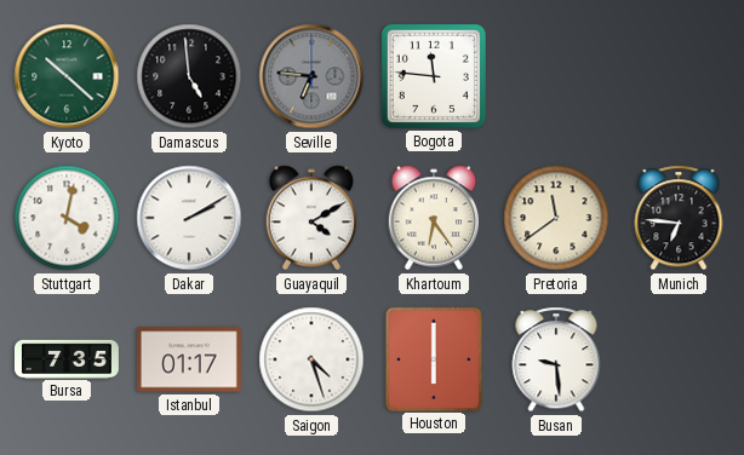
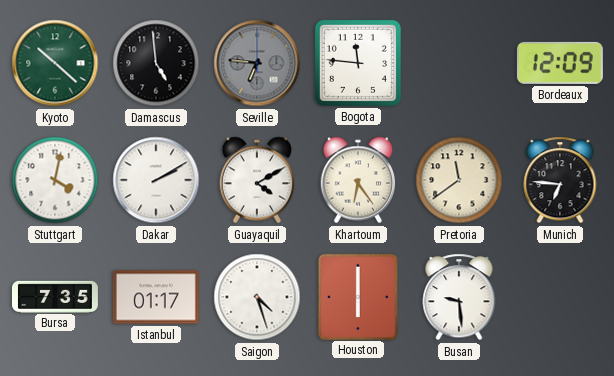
Bordeaux: none -> 12:09
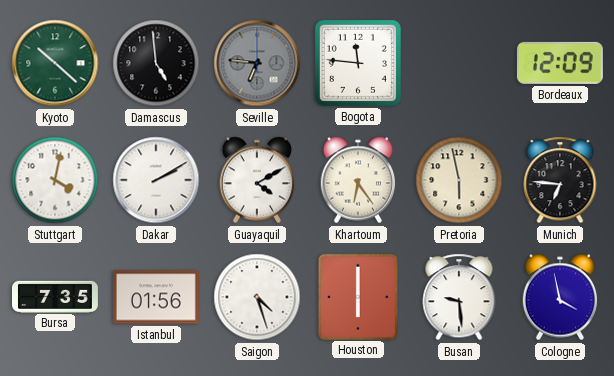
Pretoria: 11:39 -> 5:58
Istanbul: 01:17 -> 01:56
Cologne: none -> 3:58
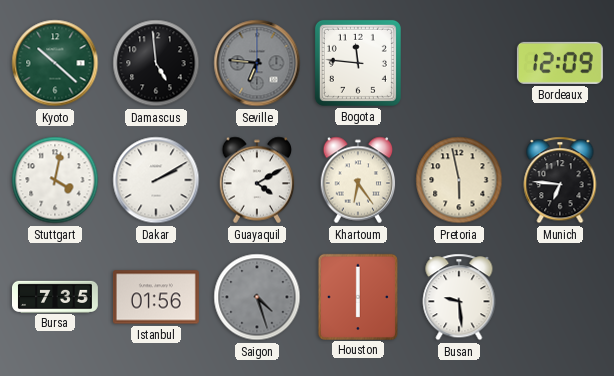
Saigon dial: white -> grey
Cologne: 3:58 -> none
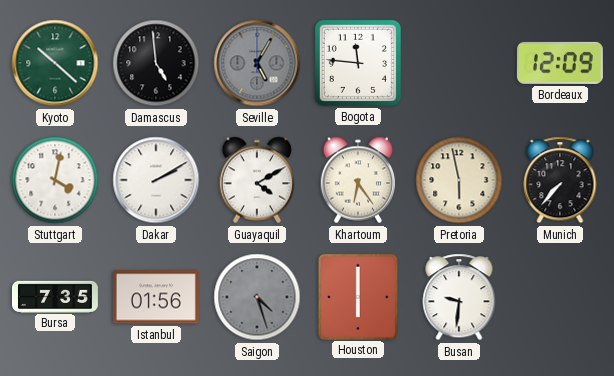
Seville: 6:46 -> 5:05
Munich: 6:46 -> 7:37
Busan: 9:29 -> 9:31
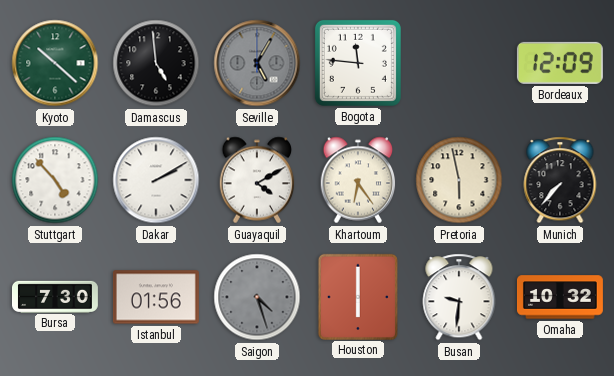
Stuttgart: 4:02 -> 4:53
Bursa: 7:35 -> 7:30
Omaha: none -> 10:32
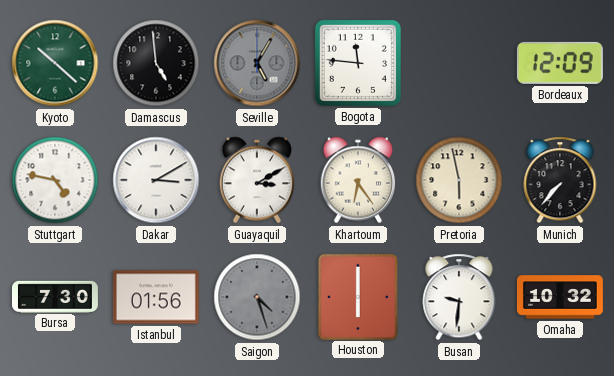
Stuttgart: 4:53 -> 4:47
Dakar: 2:10 -> 3:10
Guayaquil: 4:10 -> 3:10
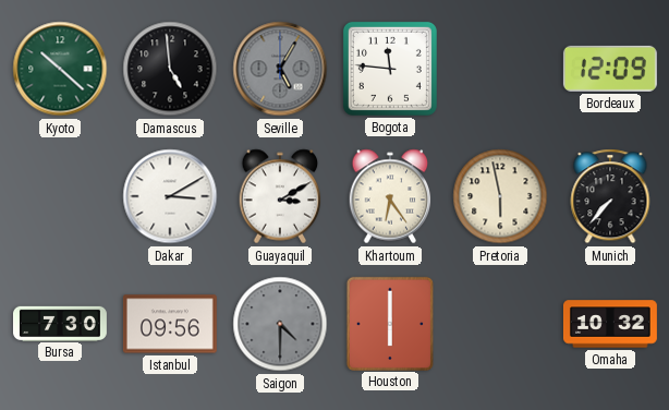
Stuttgart: 4:47 -> none
Istanbul: 01:56 -> 09:56
Saigon: 4:27 -> 4:30
Busan: 9:31 -> none
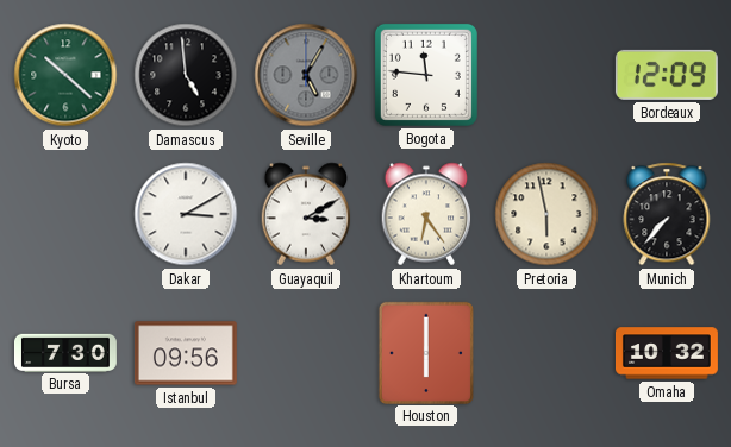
Saigon: 4:30 -> none
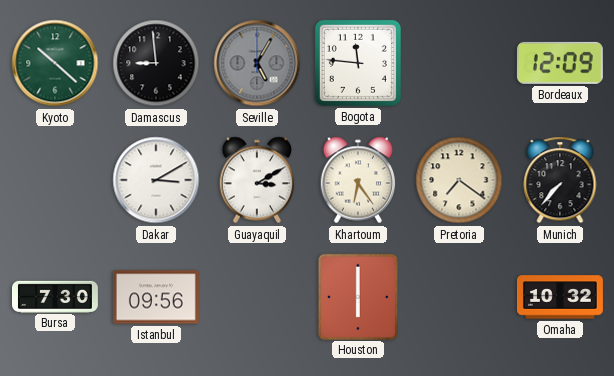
Damascus: 4:59 -> 8:59
Pretoria: 5:58 -> 7:21
